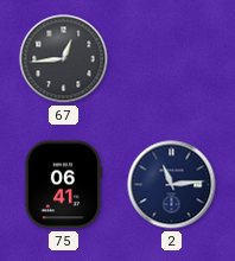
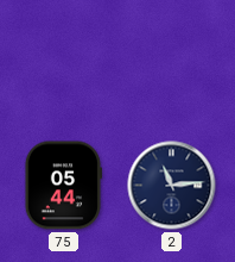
67: 12:44 -> none
75: 06:41 -> 05:44
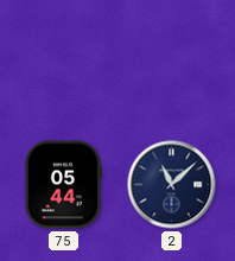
2: 11:14 -> 11:08
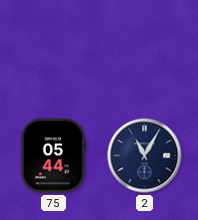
2: 11:08 -> 11:05
